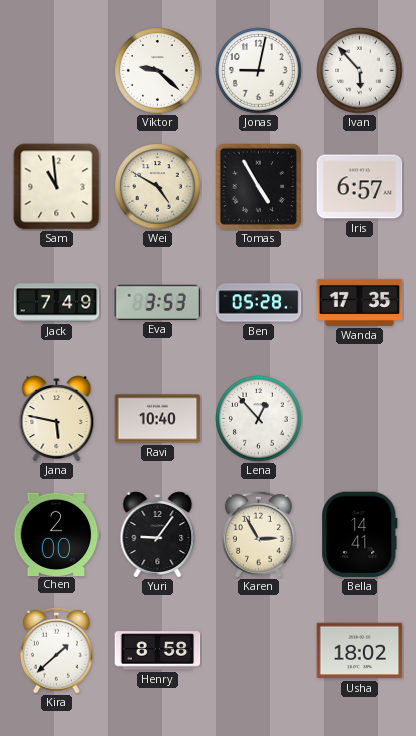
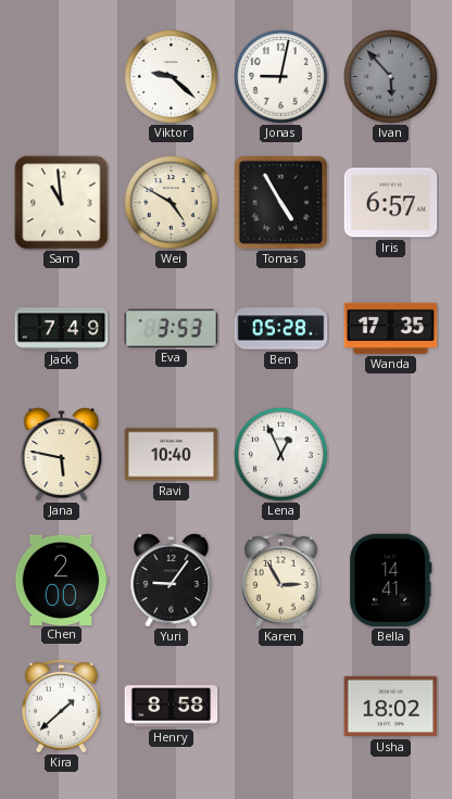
Ivan dial: white -> grey
Lena: 12:53 -> 12:56
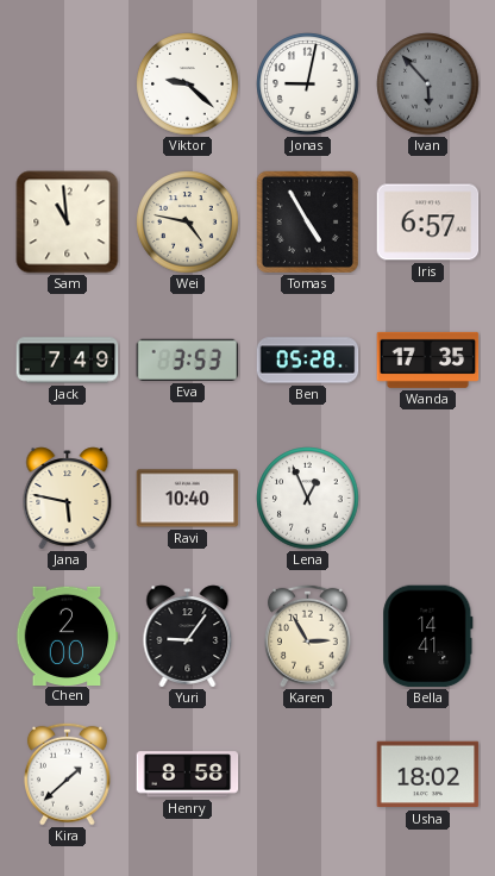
Wei: 4:50 -> 4:47
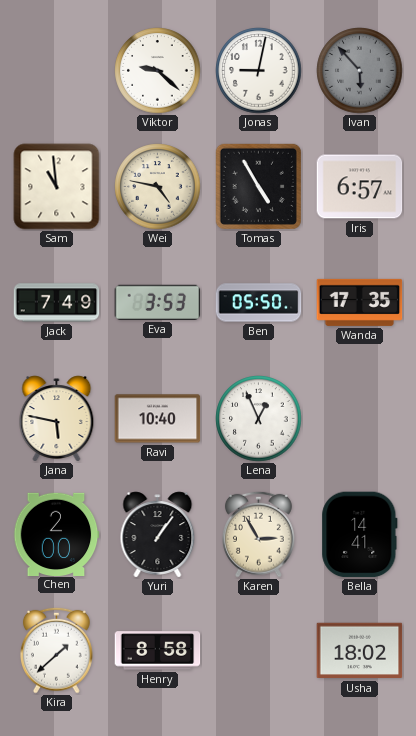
Ben: 05:28 -> 05:50
Yuri: 9:06 -> 1:06
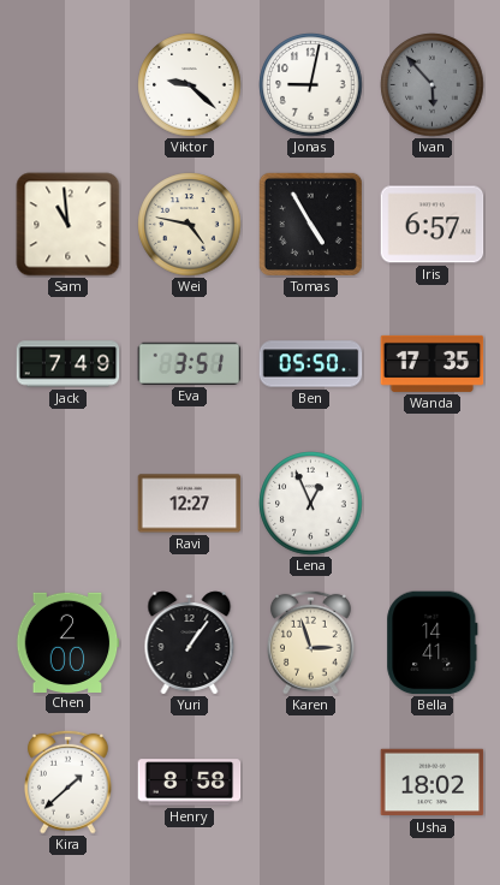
Eva: 3:53 -> 3:51
Jana: 5:47 -> none
Ravi: 10:40 -> 12:27
Karen: 2:55 -> 2:57
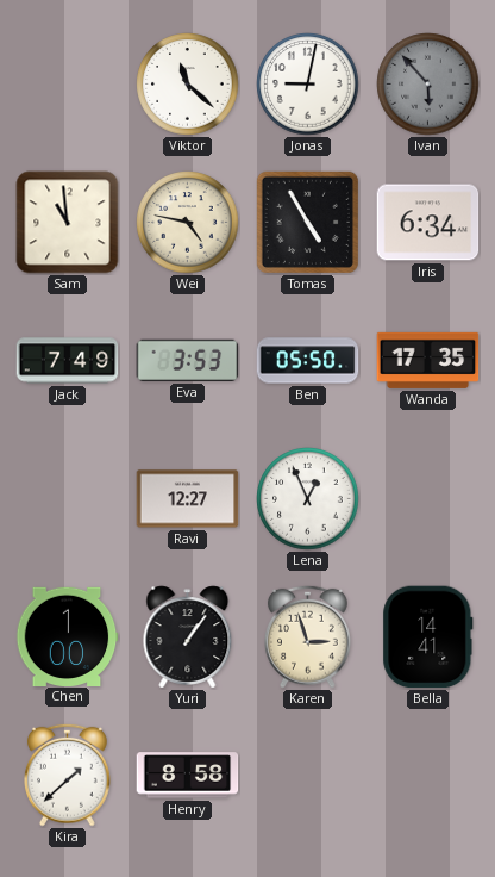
Viktor: 9:22 -> 11:22
Iris: 6:57 -> 6:34
Eva: 3:51 -> 3:53
Chen: 2:00 -> 1:00
Usha: 18:02 -> none
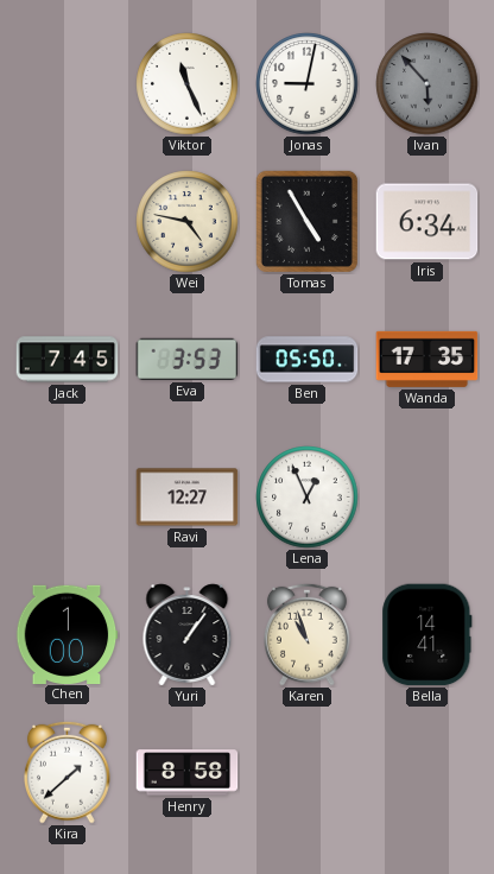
Viktor: 11:22 -> 11:26
Sam: 10:59 -> none
Jack: 7:49 -> 7:45
Karen: 2:57 -> 10:57
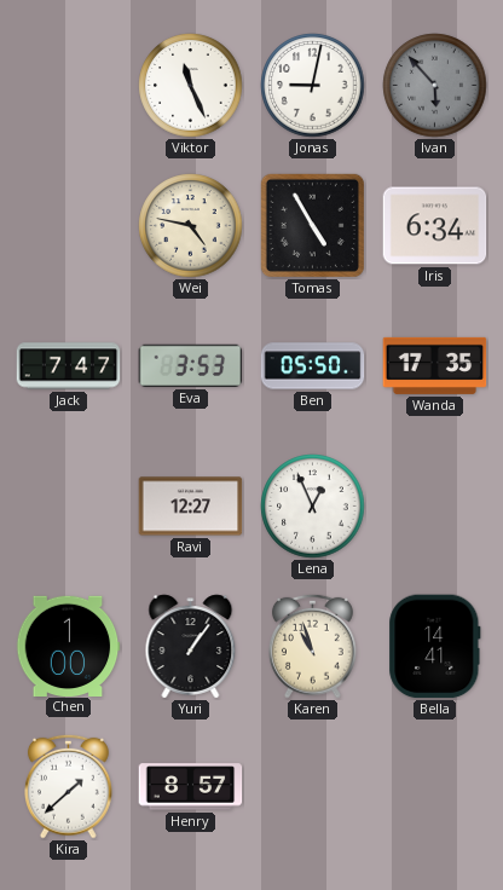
Jack: 7:45 -> 7:47
Henry: 8:58 -> 8:57
